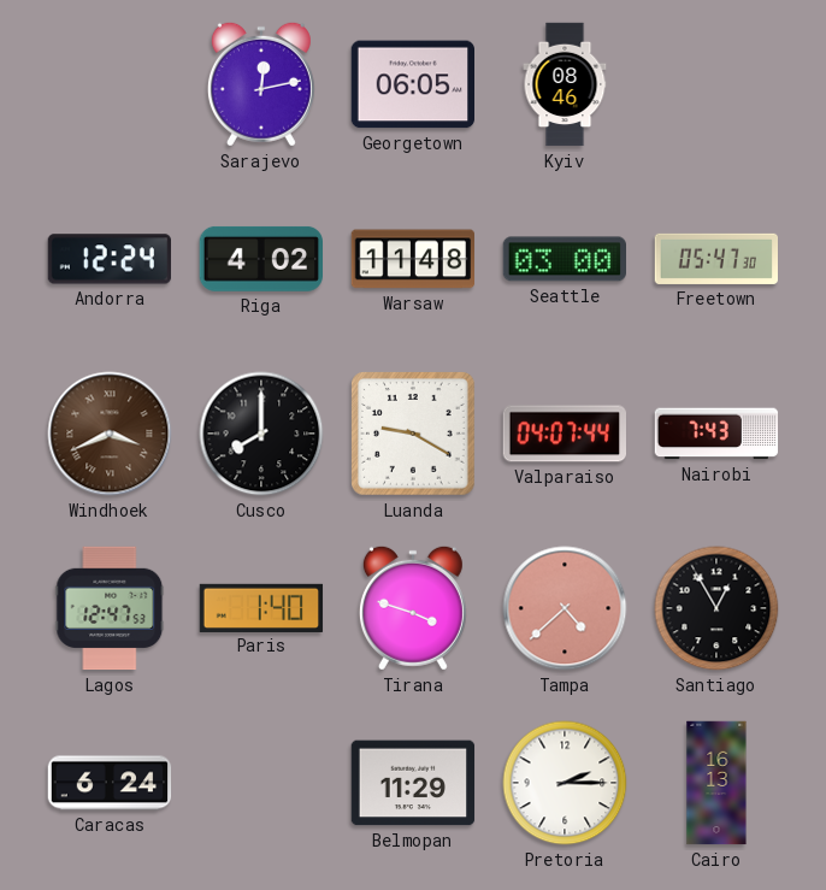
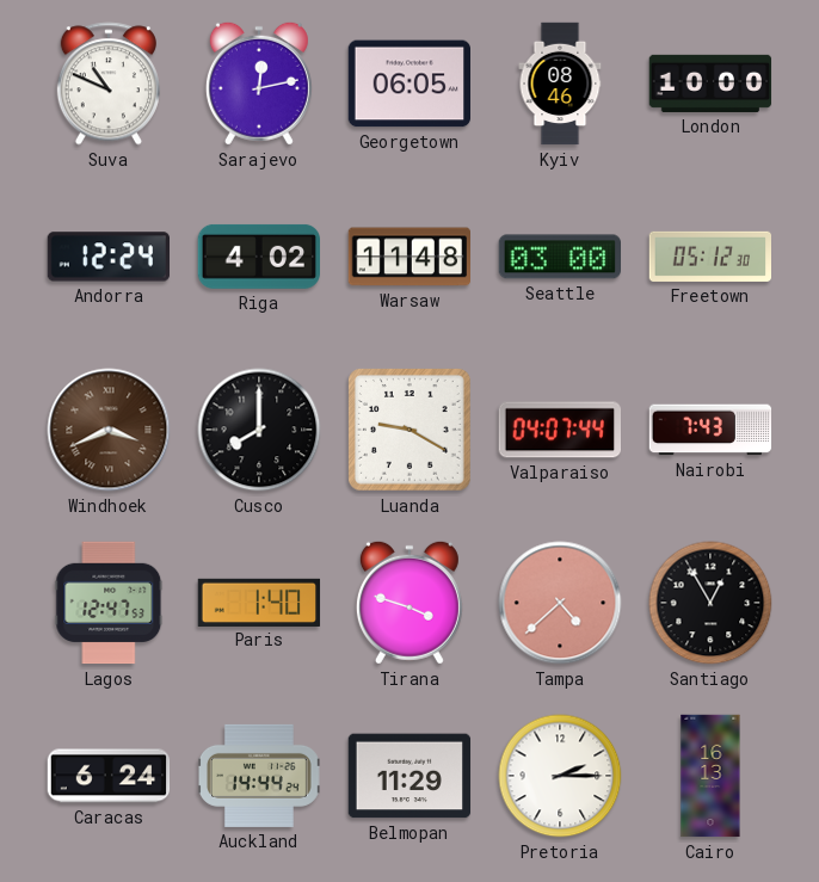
Suva: none -> 10:49
London: none -> 10:00
Freetown: 05:47 -> 05:12
Auckland: none -> 14:44
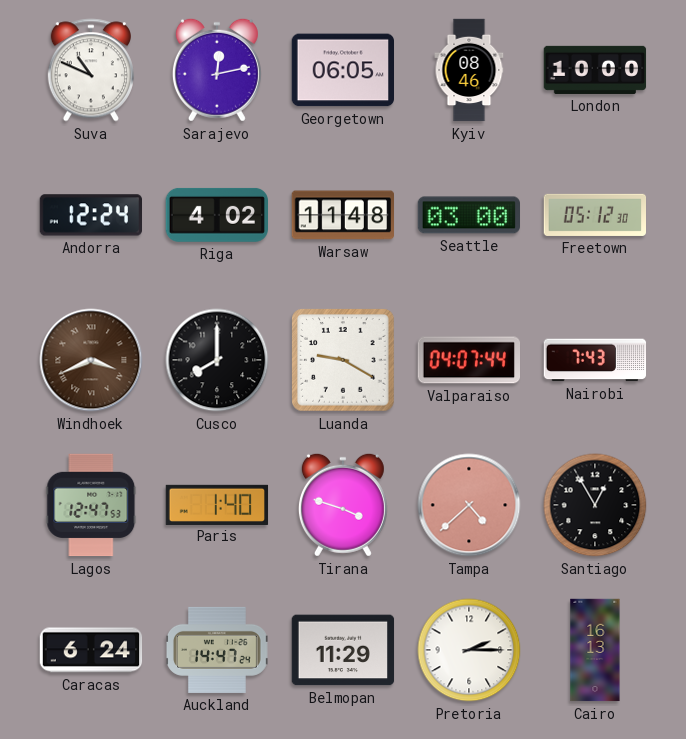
Auckland: 14:44 -> 14:47
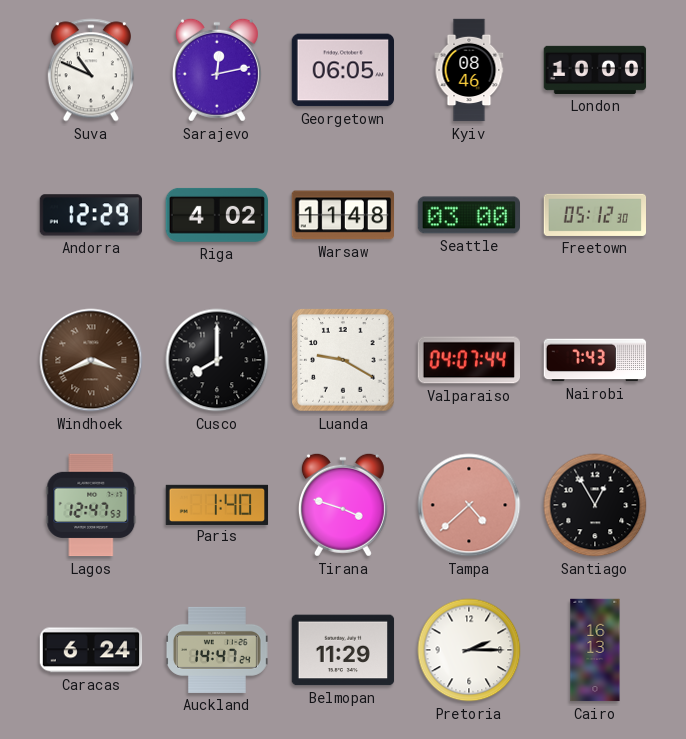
Andorra: 12:24 -> 12:29
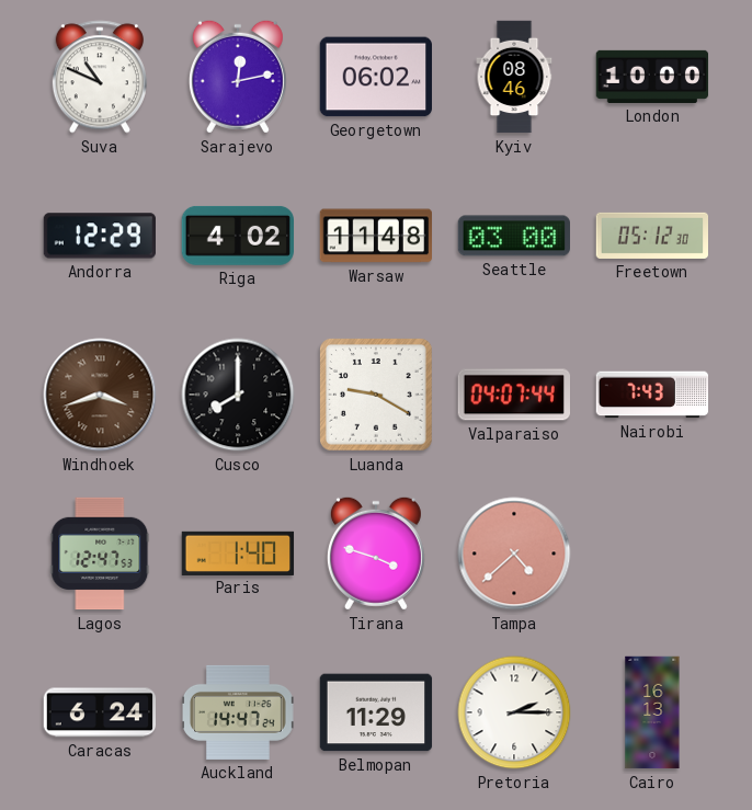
Georgetown: 06:05 -> 06:02
Windhoek: 3:41 -> 3:42
Santiago: 12:55 -> none
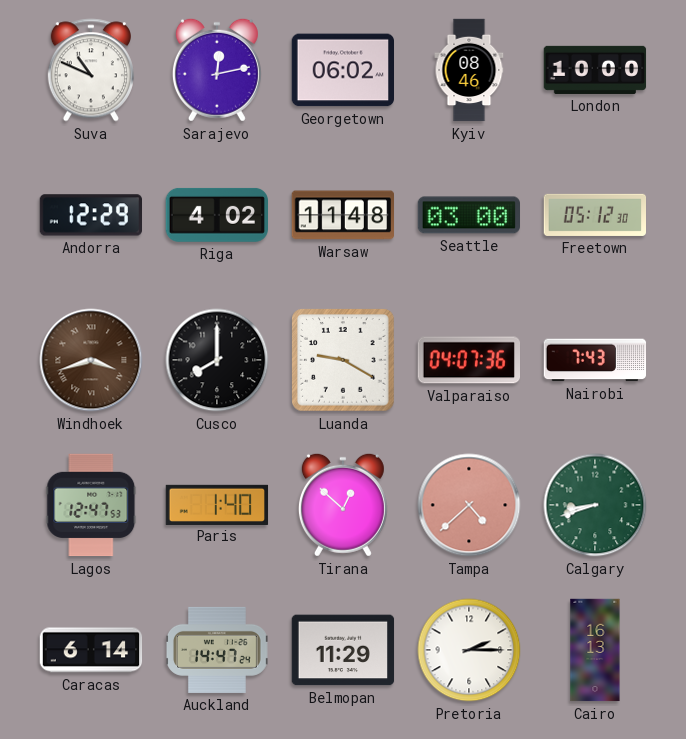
Valparaiso: 04:07:44 -> 04:07:36
Tirana: 3:48 -> 12:52
Calgary: none -> 8:42
Caracas: 6:24 -> 6:14
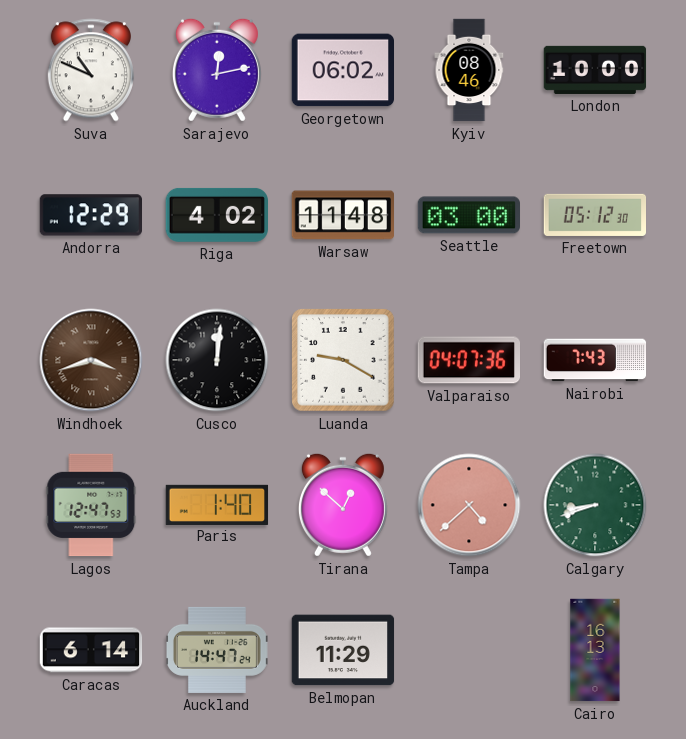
Cusco: 8:00 -> 12:01
Pretoria: 2:15 -> none
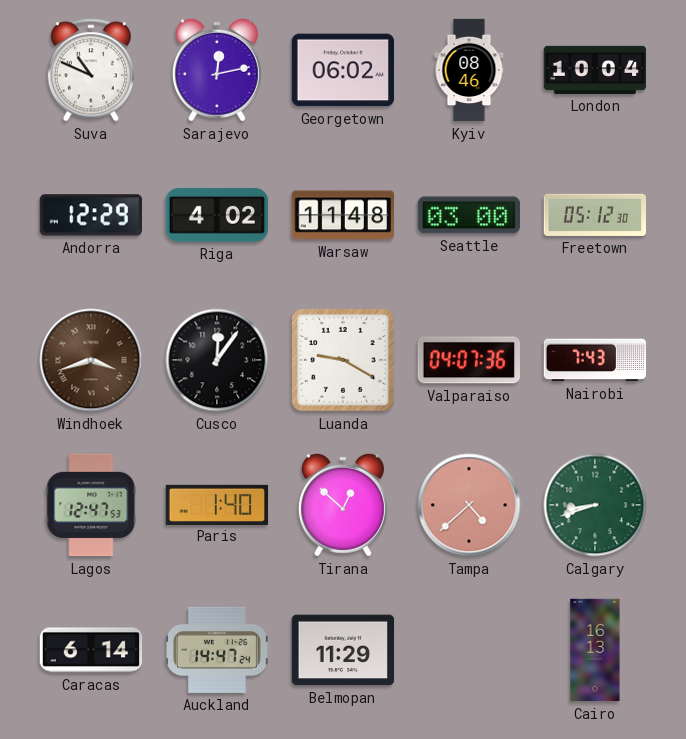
London: 10:00 -> 10:04
Cusco: 12:01 -> 12:06
